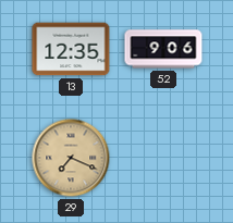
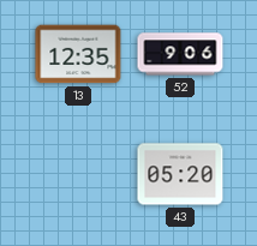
29: 7:19 -> none
43: none -> 05:20
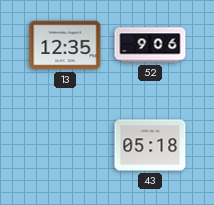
43: 05:20 -> 05:18
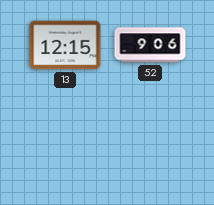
13: 12:35 -> 12:15
43: 05:18 -> none
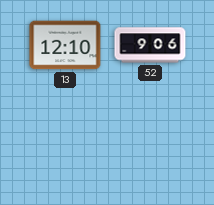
13: 12:15 -> 12:10
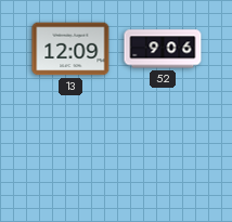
13: 12:10 -> 12:09
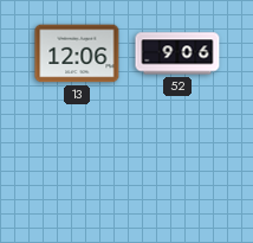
13: 12:09 -> 12:06
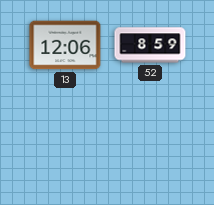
52: 9:06 -> 8:59
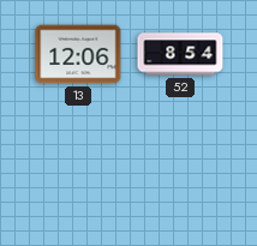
52: 8:59 -> 8:54
